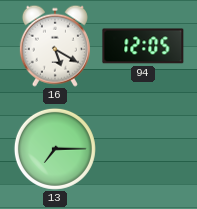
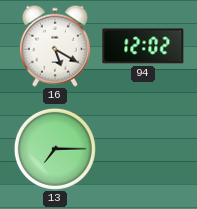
94: 12:05 -> 12:02
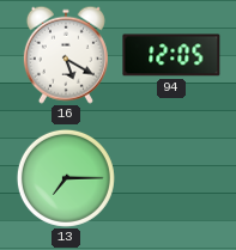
94: 12:02 -> 12:05
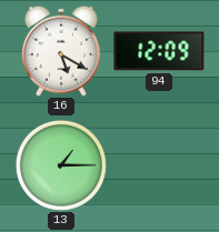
94: 12:05 -> 12:09
13: 7:15 -> 1:15
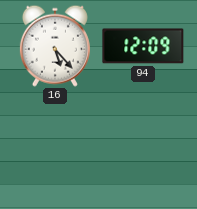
16: 5:20 -> 5:23
13: 1:15 -> none
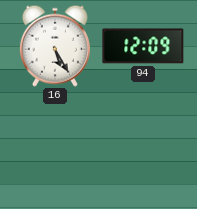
16: 5:23 -> 5:25
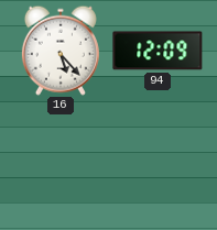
16: 5:25 -> 5:23
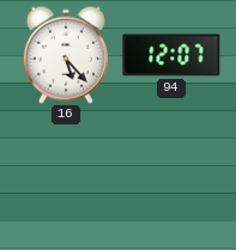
94: 12:09 -> 12:07
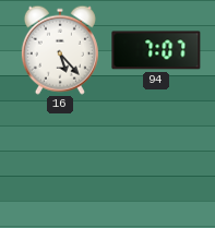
94: 12:07 -> 7:07
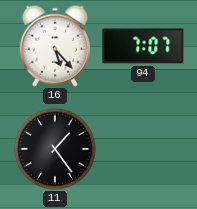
11: none -> 1:24
